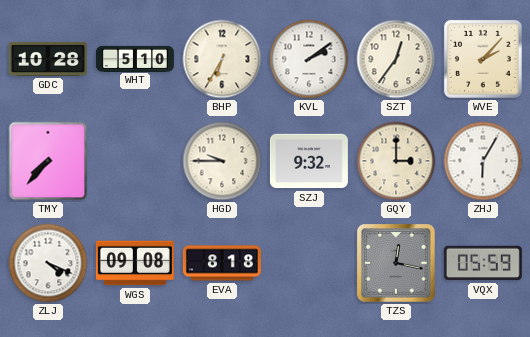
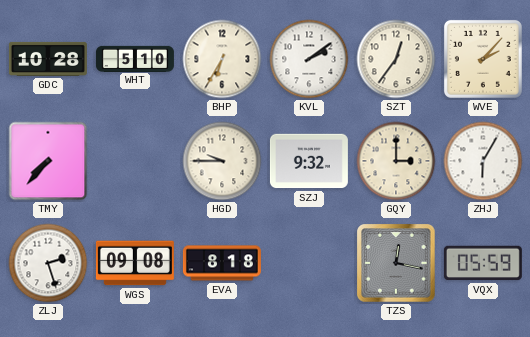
ZLJ: 4:19 -> 2:27
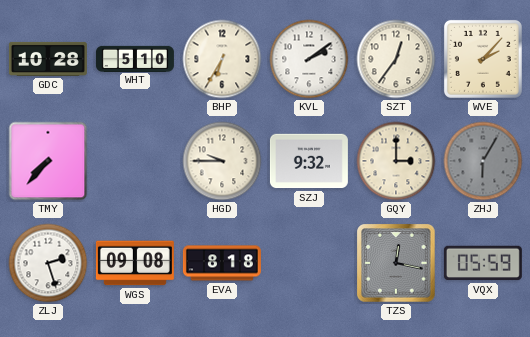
ZHJ dial: white -> grey
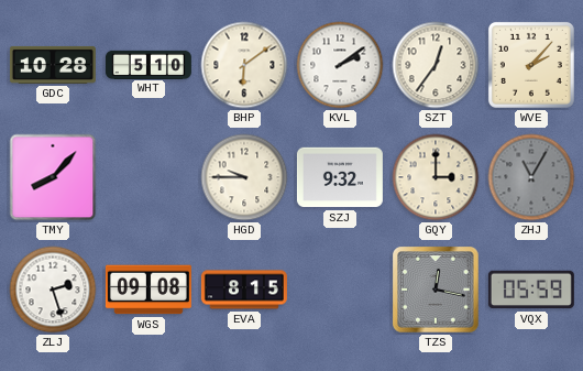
BHP: 6:35 -> 6:09
TMY: 7:37 -> 8:07
ZHJ: 6:05 -> 11:05
EVA: 8:18 -> 8:15
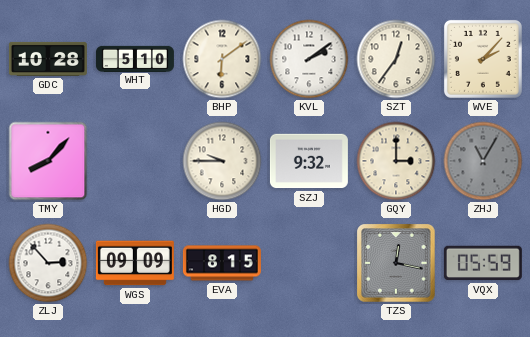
ZLJ: 2:27 -> 2:53
WGS: 09:08 -> 09:09
